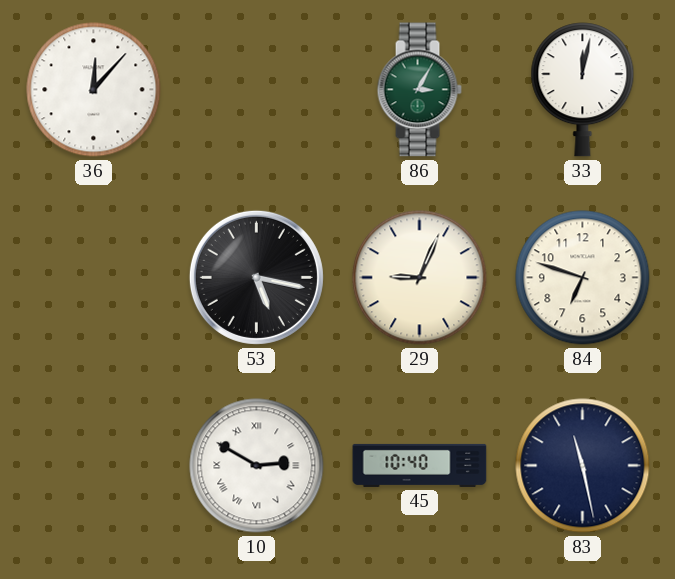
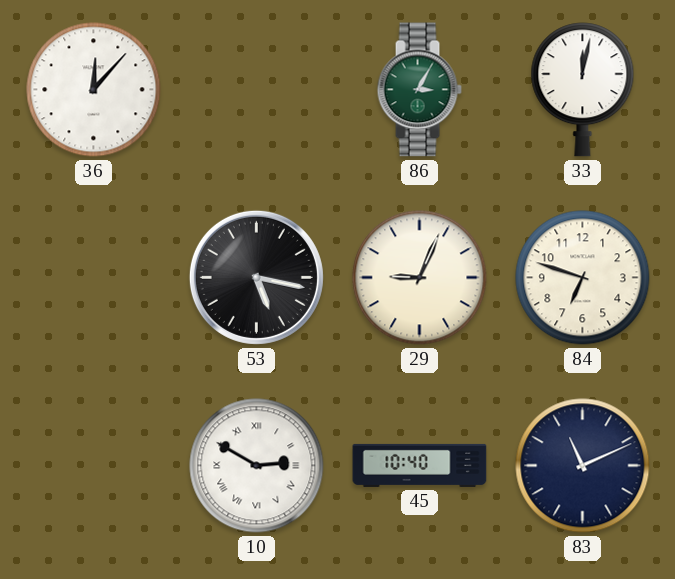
83: 11:28 -> 11:11
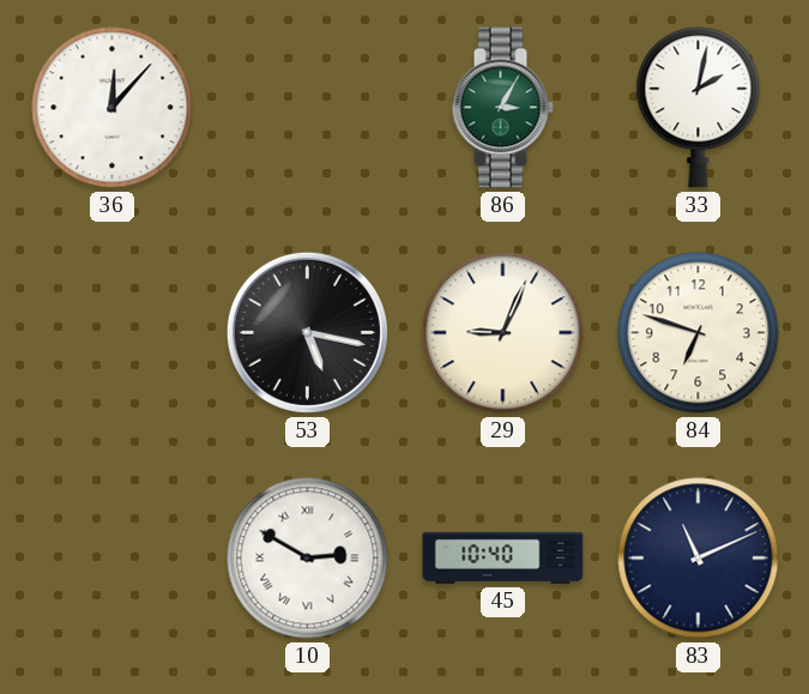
33: 12:02 -> 2:02
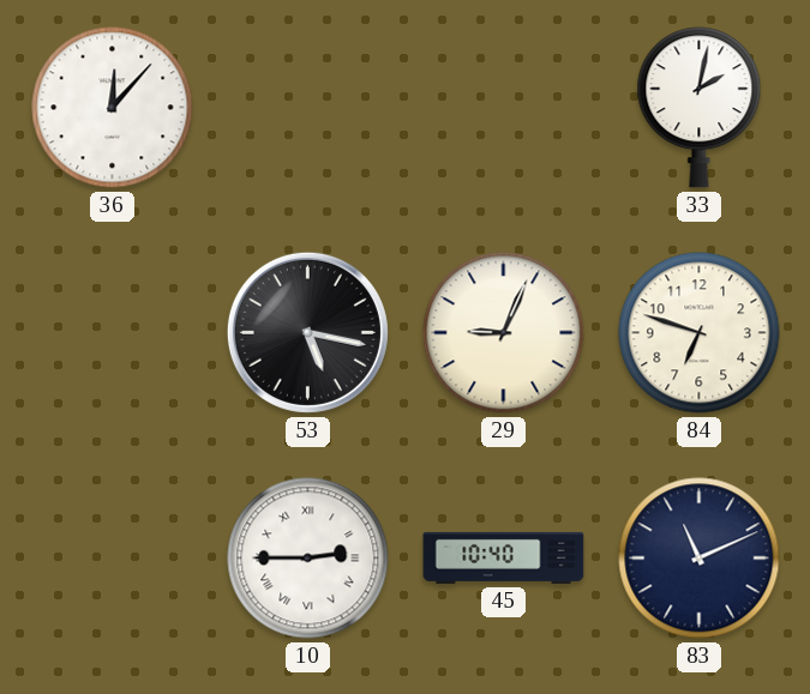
86: 3:05 -> none
10: 2:50 -> 2:45
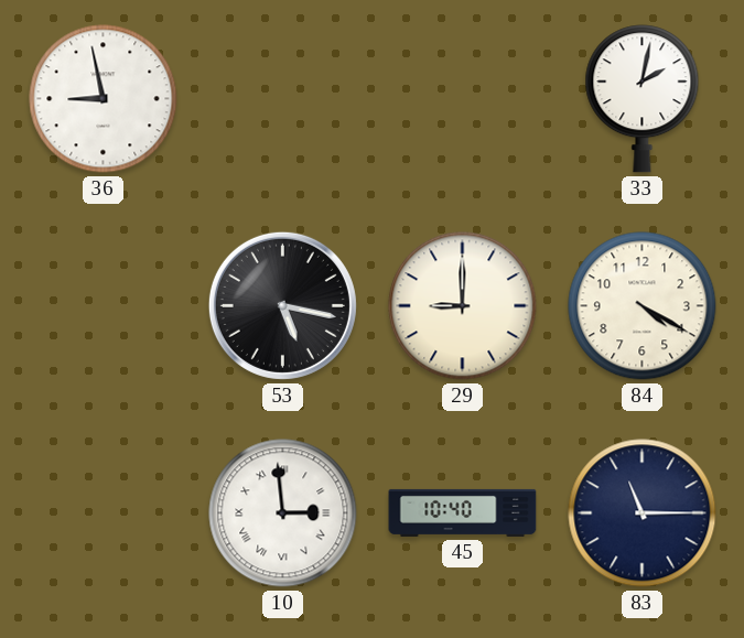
36: 12:07 -> 8:58
29: 9:04 -> 9:00
84: 6:48 -> 4:20
10: 2:45 -> 2:59
83: 11:11 -> 11:15
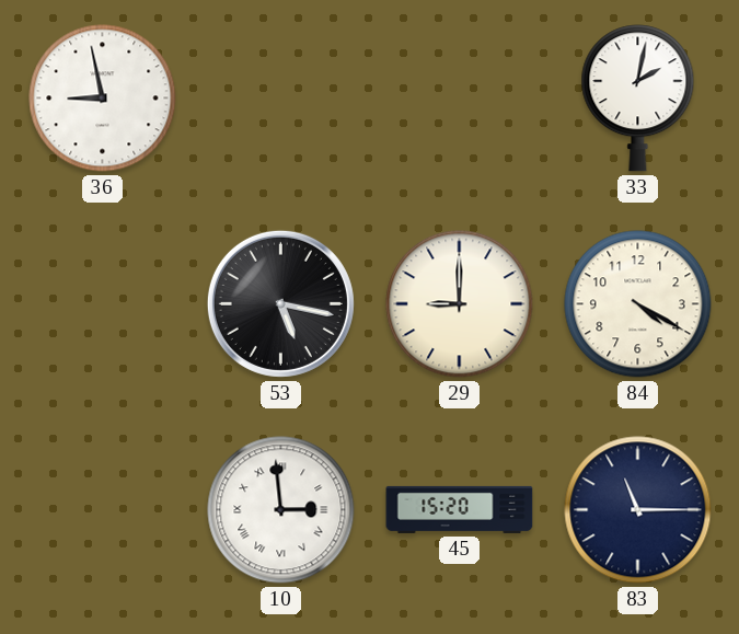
45: 10:40 -> 15:20
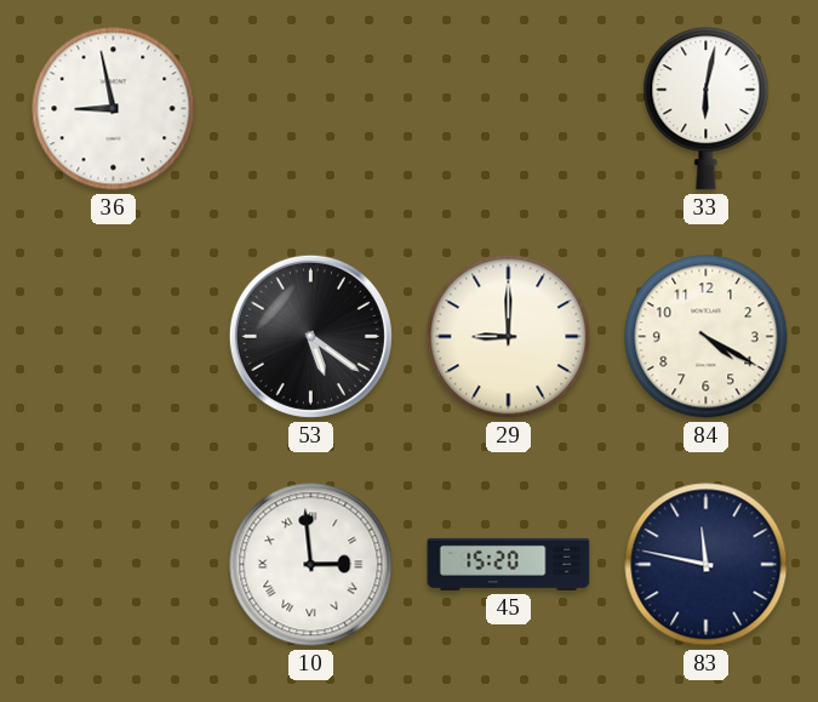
33: 2:02 -> 6:02
53: 5:17 -> 5:21
83: 11:15 -> 11:47
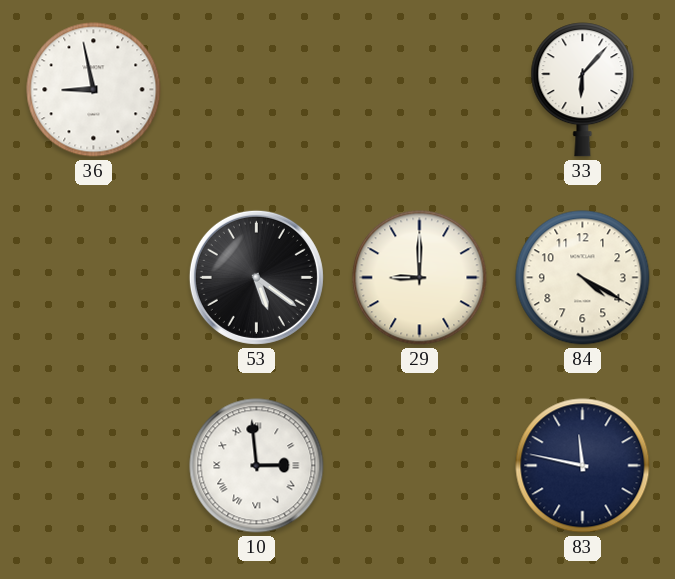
33: 6:02 -> 6:07
45: 15:20 -> none
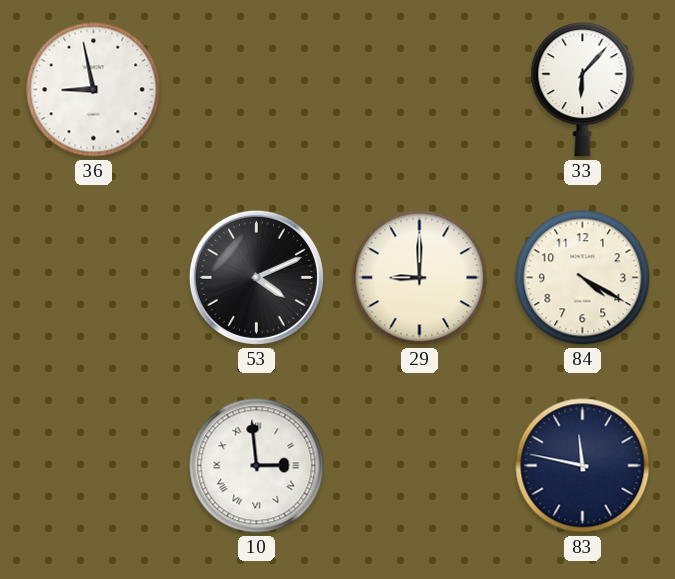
53: 5:21 -> 4:11
